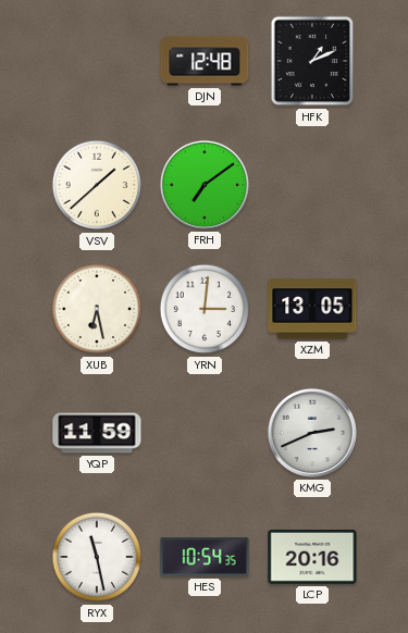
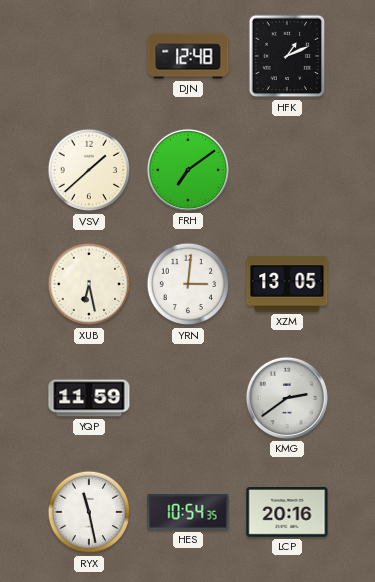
KMG: 2:41 -> 2:39
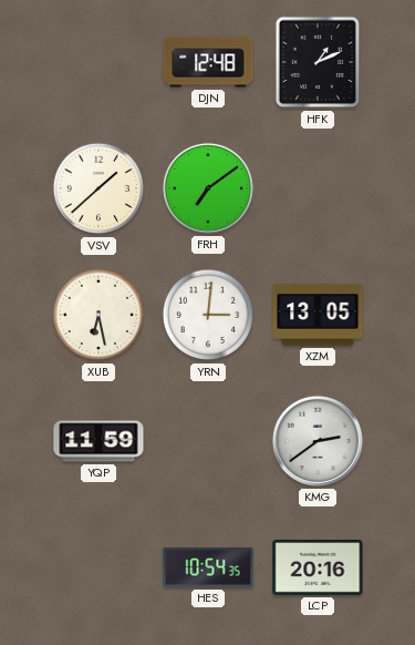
RYX: 11:28 -> none
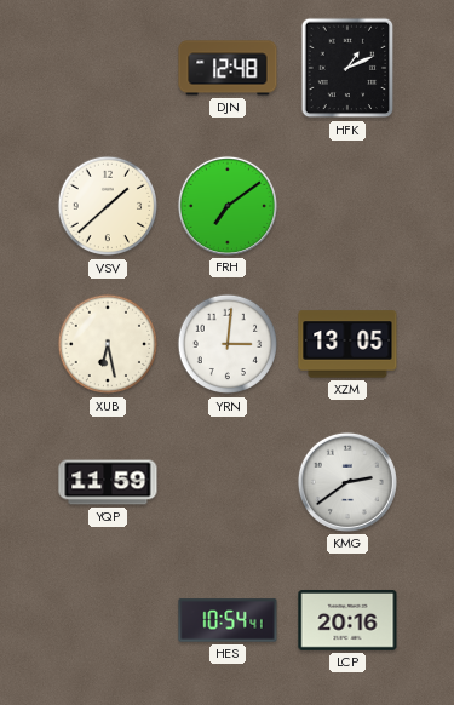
HES: 10:54:35 -> 10:54:41
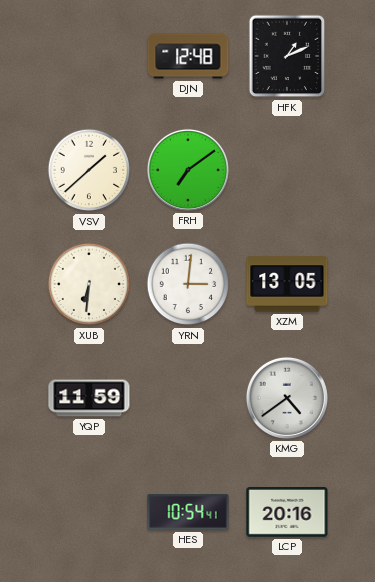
XUB: 6:28 -> 6:31
KMG: 2:39 -> 4:39
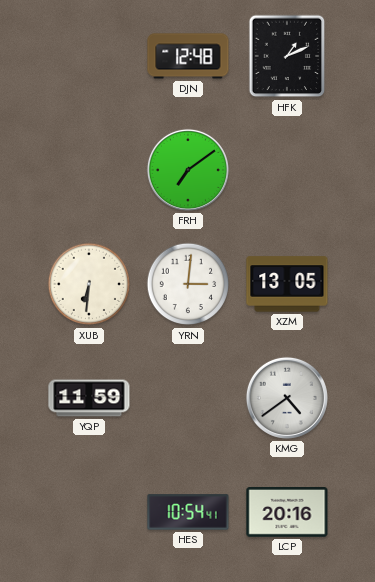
VSV: 1:38 -> none
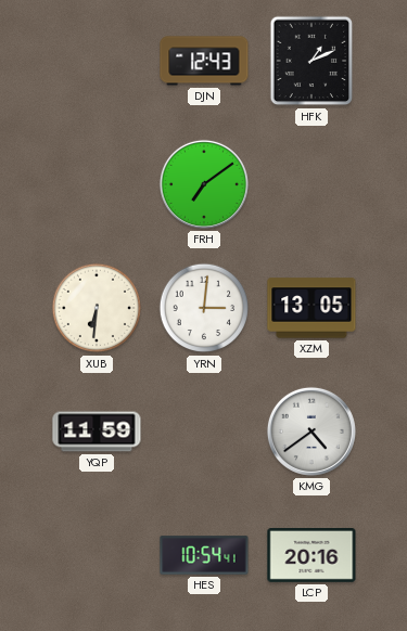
DJN: 12:48 -> 12:43
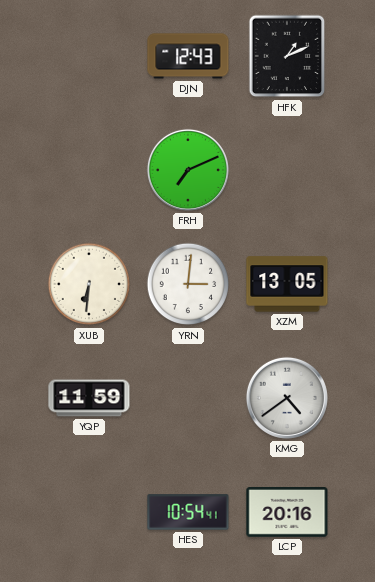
FRH: 7:09 -> 7:11
